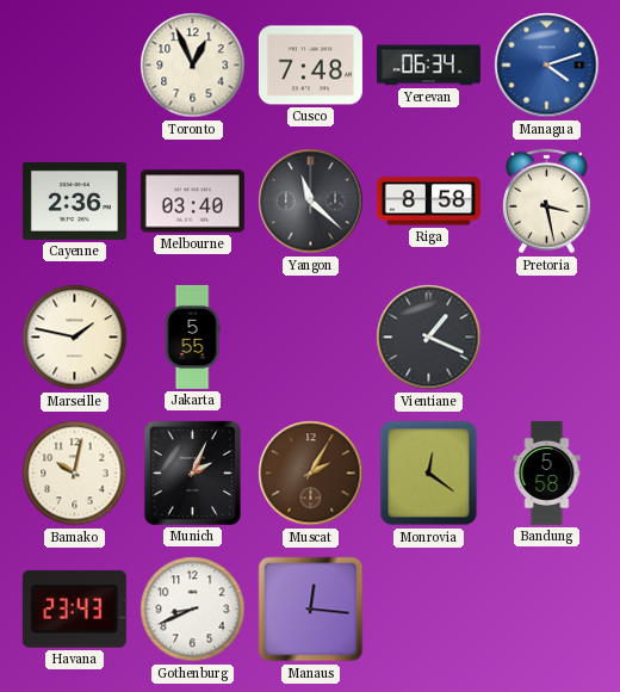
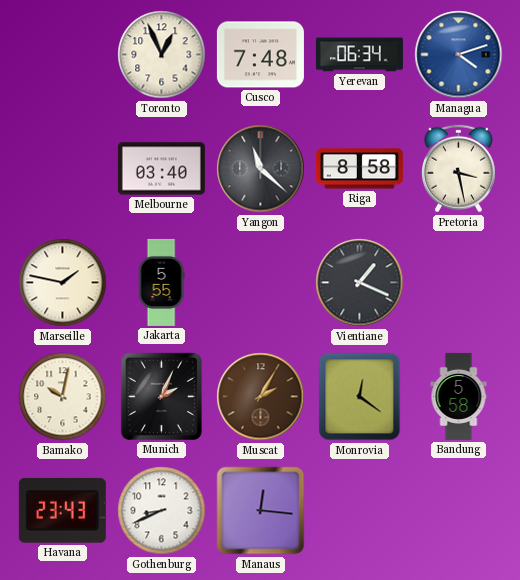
Cayenne: 2:36 -> none
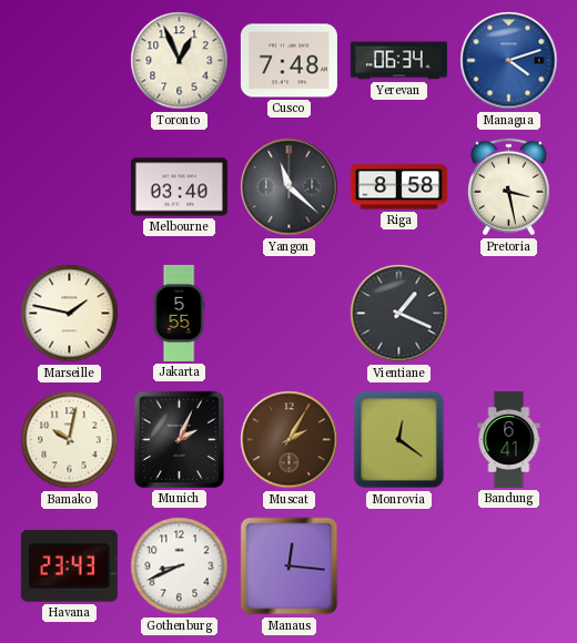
Bandung: 5:58 -> 6:41
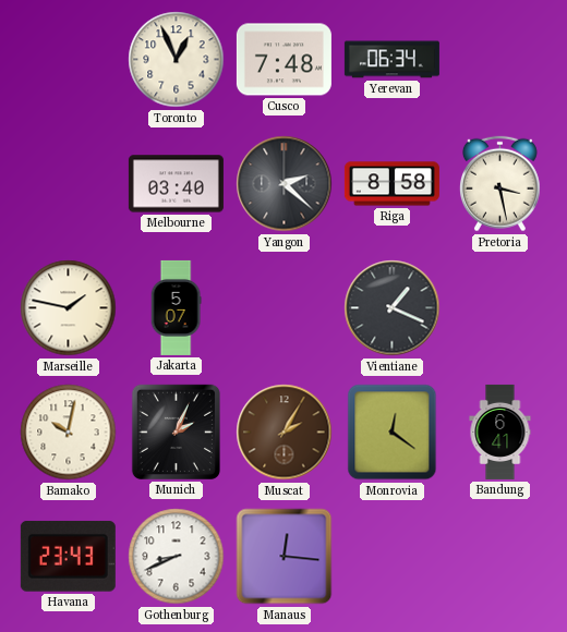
Managua: 4:12 -> none
Yangon: 11:22 -> 2:22
Jakarta: 5:55 -> 5:07
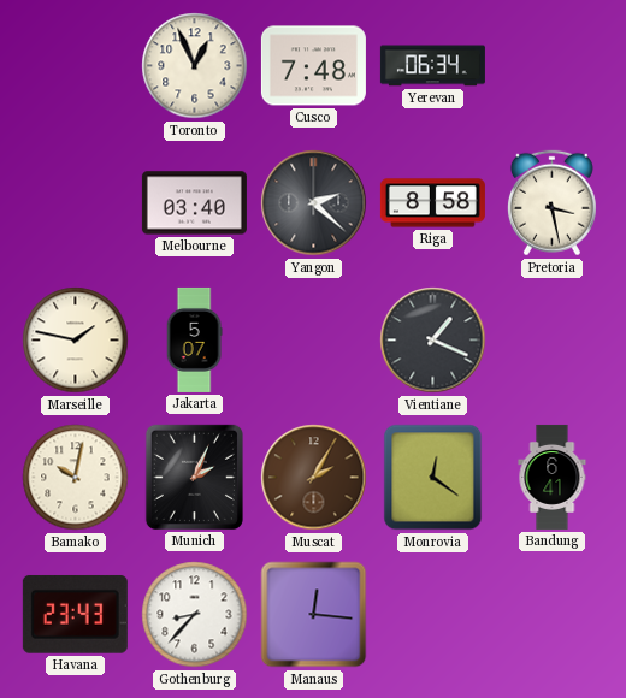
Gothenburg: 8:41 -> 8:37
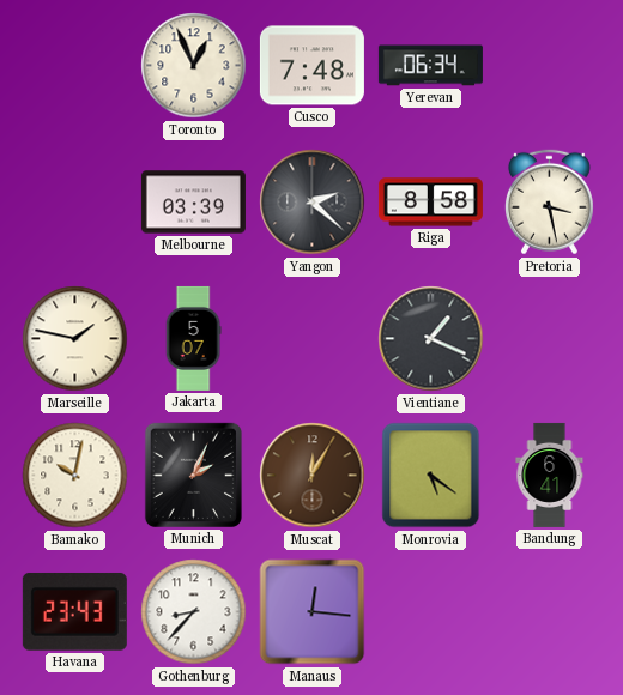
Melbourne: 03:40 -> 03:39
Muscat: 2:05 -> 12:05
Monrovia: 12:21 -> 5:21
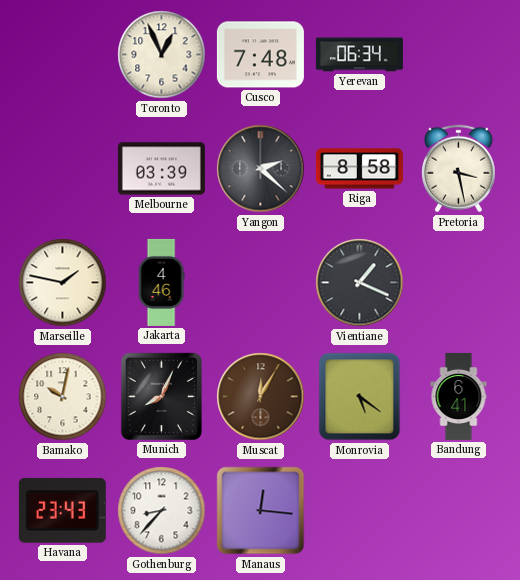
Jakarta: 5:07 -> 4:46
Munich: 2:04 -> 8:04
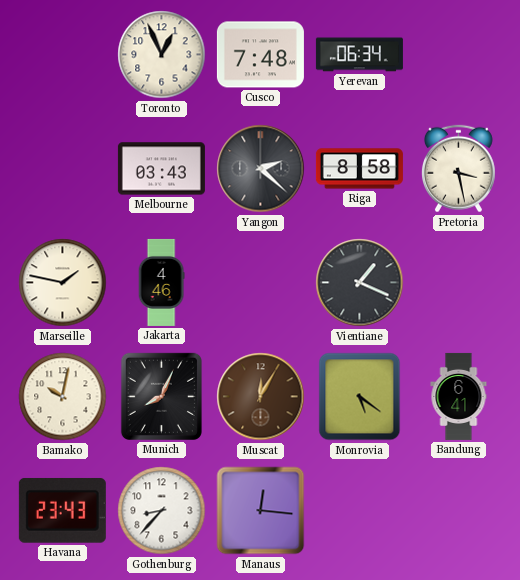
Melbourne: 03:39 -> 03:43
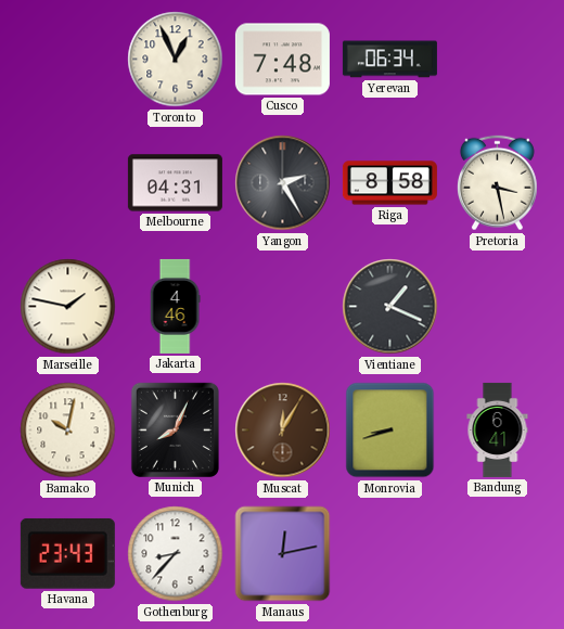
Melbourne: 03:43 -> 04:31
Yangon: 2:22 -> 2:25
Monrovia: 5:21 -> 8:42
Manaus: 12:16 -> 12:13
